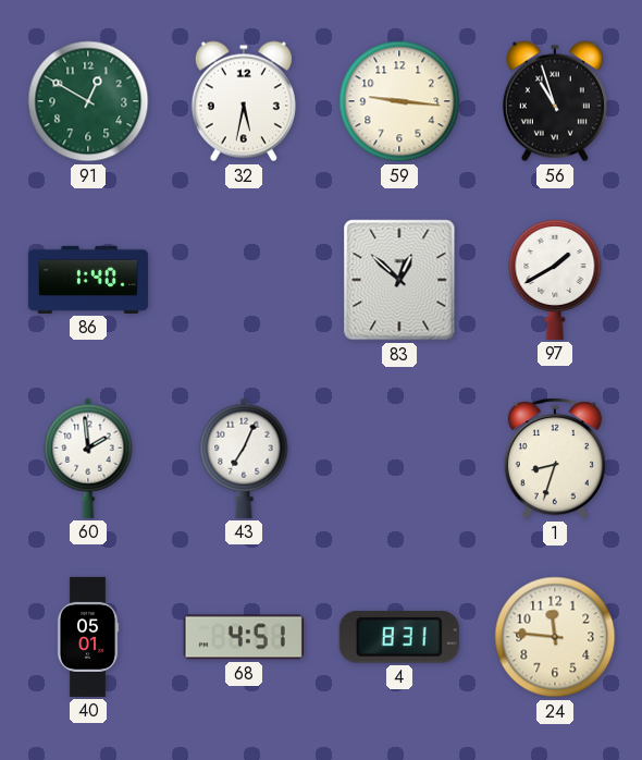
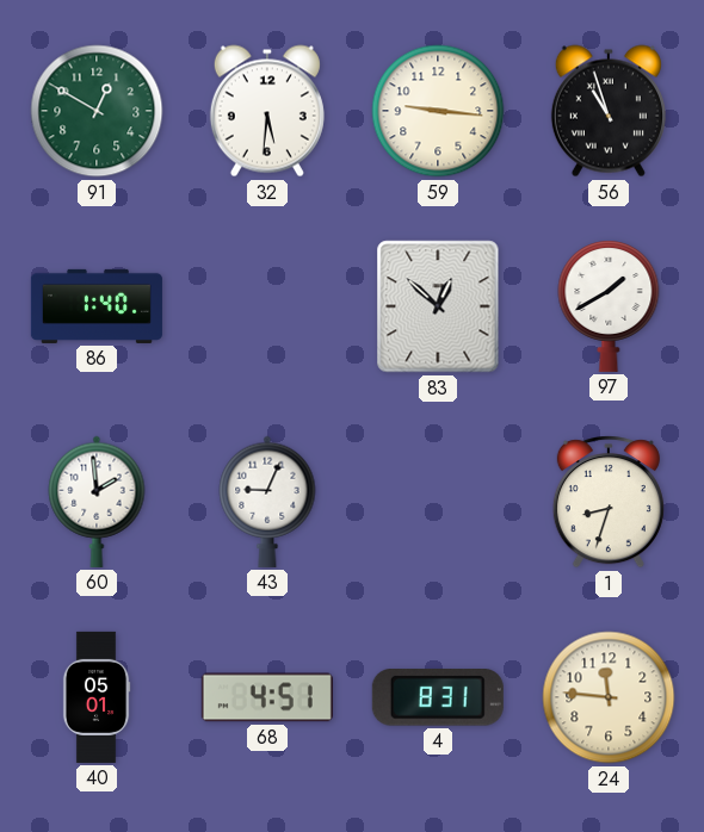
32: 5:32 -> 5:31
43: 7:04 -> 9:04
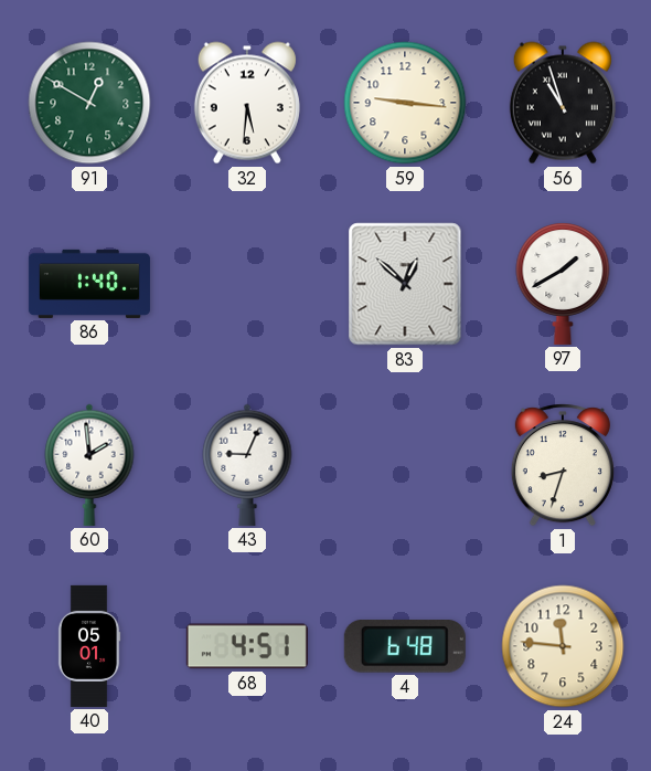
4: 8:31 -> 6:48
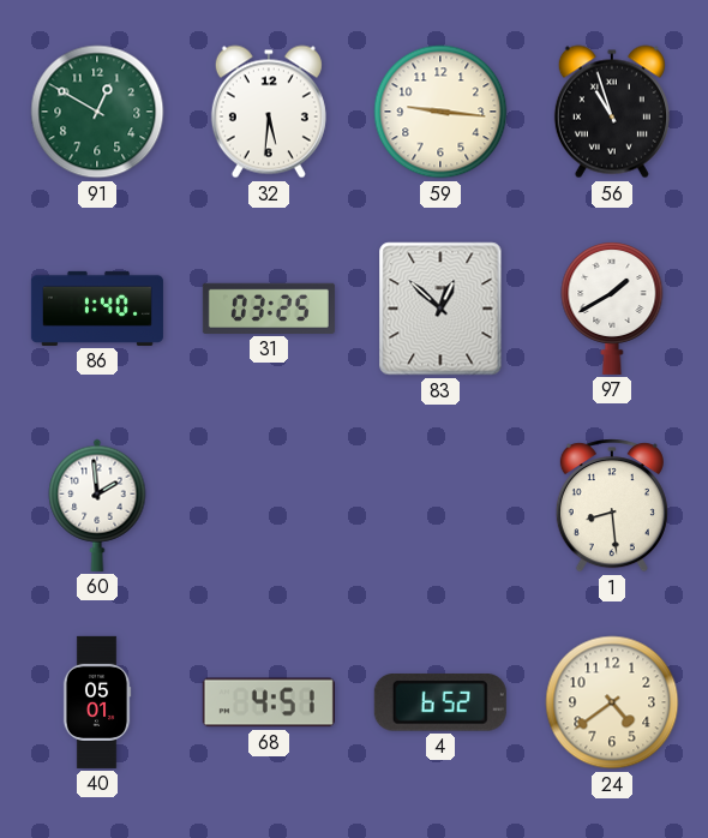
31: none -> 03:25
43: 9:04 -> none
1: 8:33 -> 8:29
4: 6:48 -> 6:52
24: 11:46 -> 4:39
